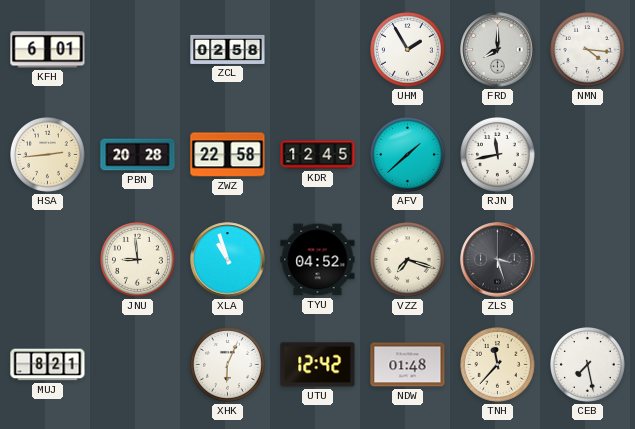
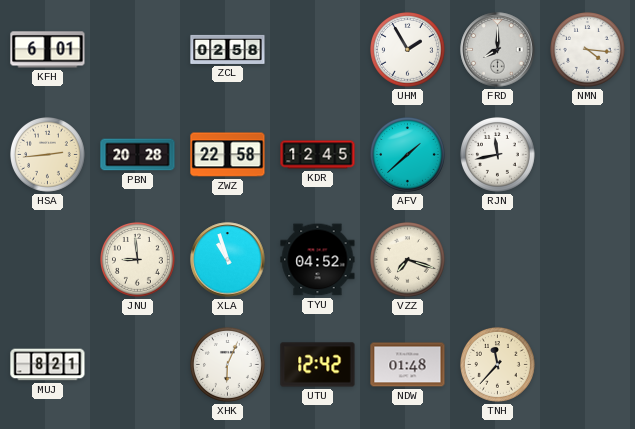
ZLS: 3:27 -> none
CEB: 7:28 -> none
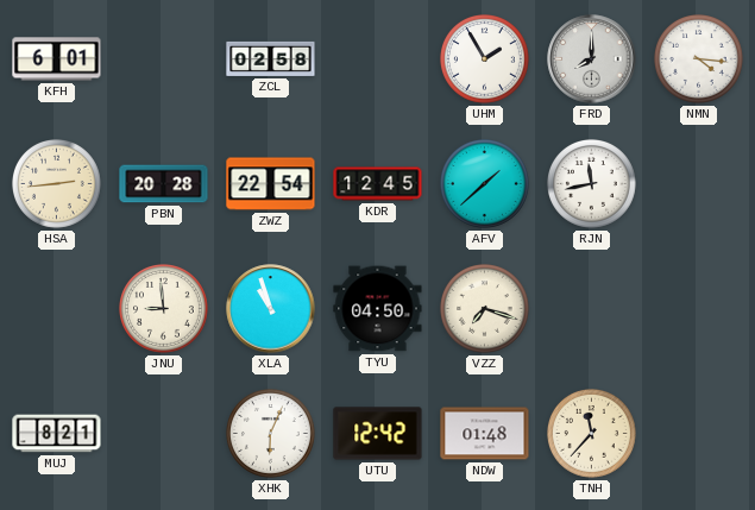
ZWZ: 22:58 -> 22:54
TYU: 04:52 -> 04:50
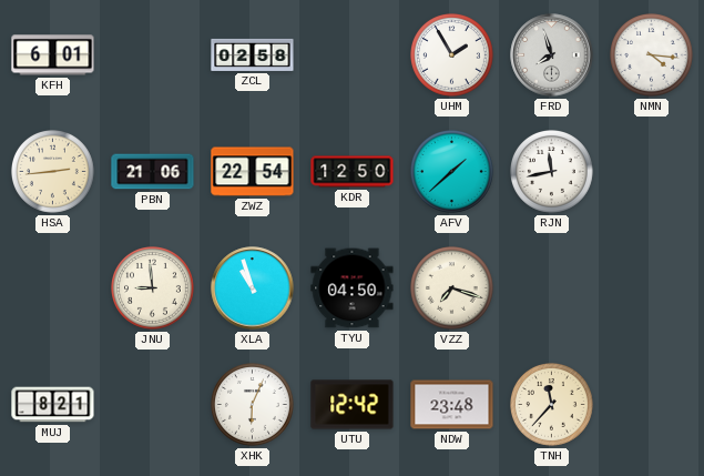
FRD: 8:00 -> 7:57
PBN: 20:28 -> 21:06
KDR: 12:45 -> 12:50
NDW: 01:48 -> 23:48
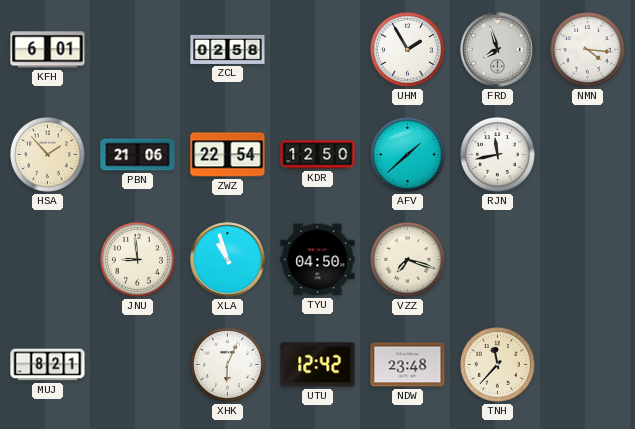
HSA: 2:44 -> 1:53
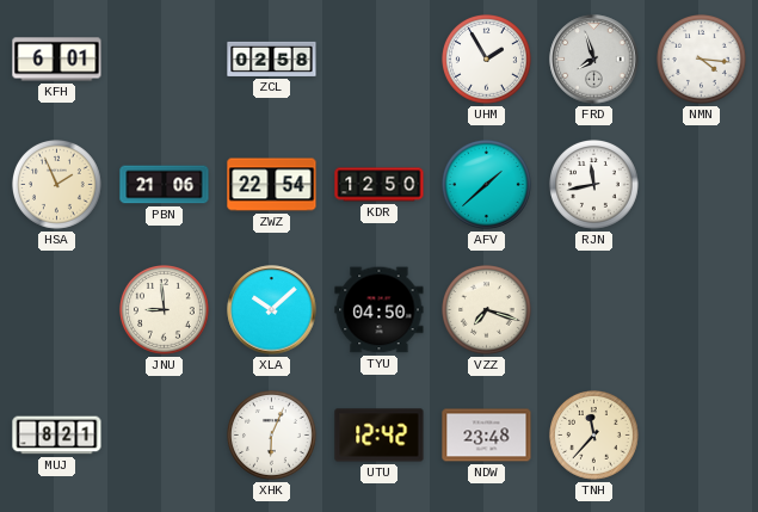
HSA: 1:53 -> 1:56
XLA: 10:57 -> 10:08
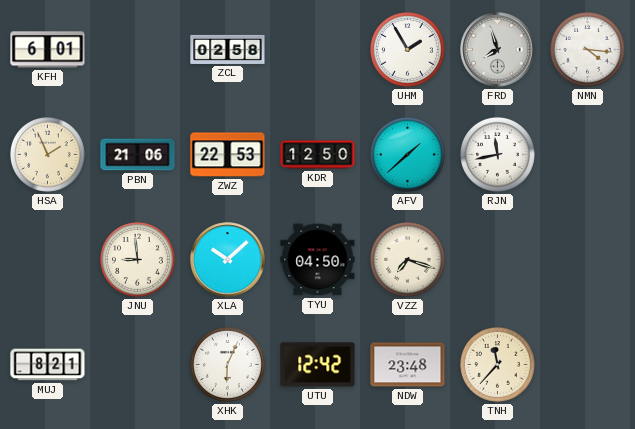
ZWZ: 22:54 -> 22:53
